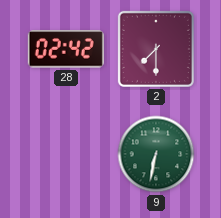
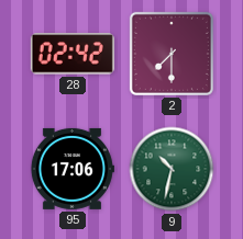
95: none -> 17:06
9: 6:32 -> 10:32
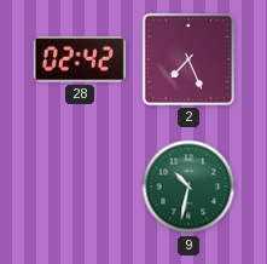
2: 7:30 -> 7:26
95: 17:06 -> none
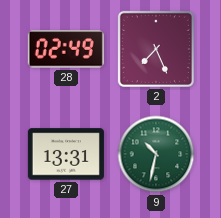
28: 02:42 -> 02:49
27: none -> 13:31
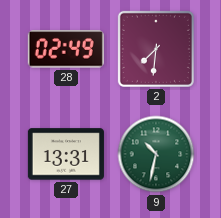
2: 7:26 -> 7:31
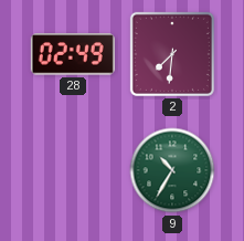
27: 13:31 -> none
9: 10:32 -> 10:35
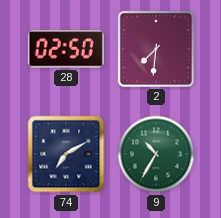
28: 02:49 -> 02:50
74: none -> 7:10
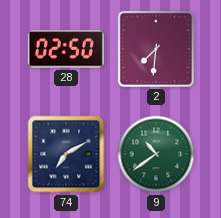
9: 10:35 -> 10:39
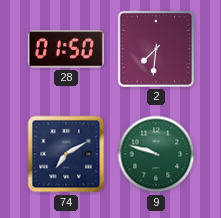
28: 02:50 -> 01:50
9: 10:39 -> 9:48
